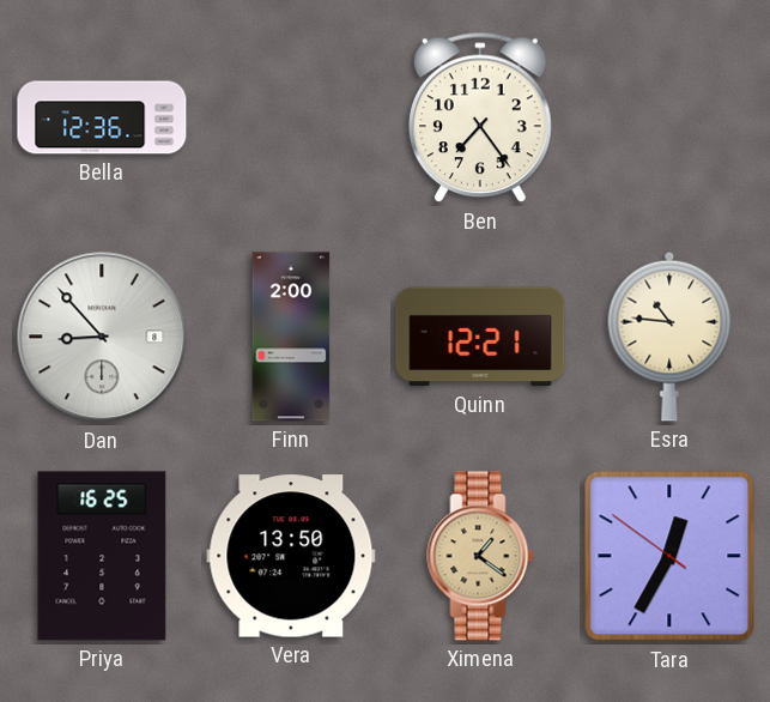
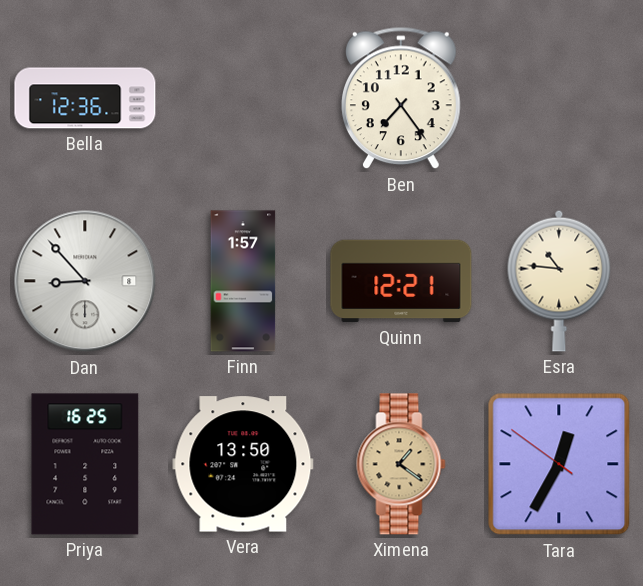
Finn: 2:00 -> 1:57
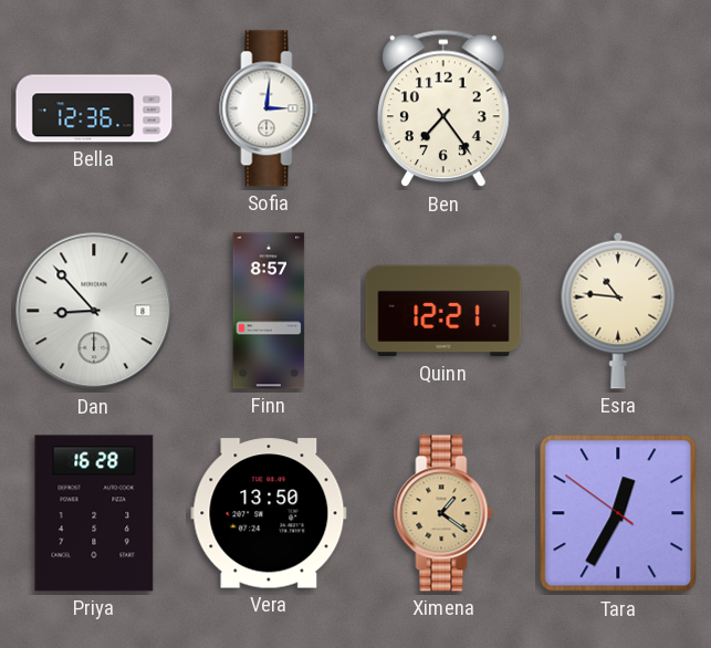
Sofia: none -> 3:01
Finn: 1:57 -> 8:57
Priya: 16:25 -> 16:28
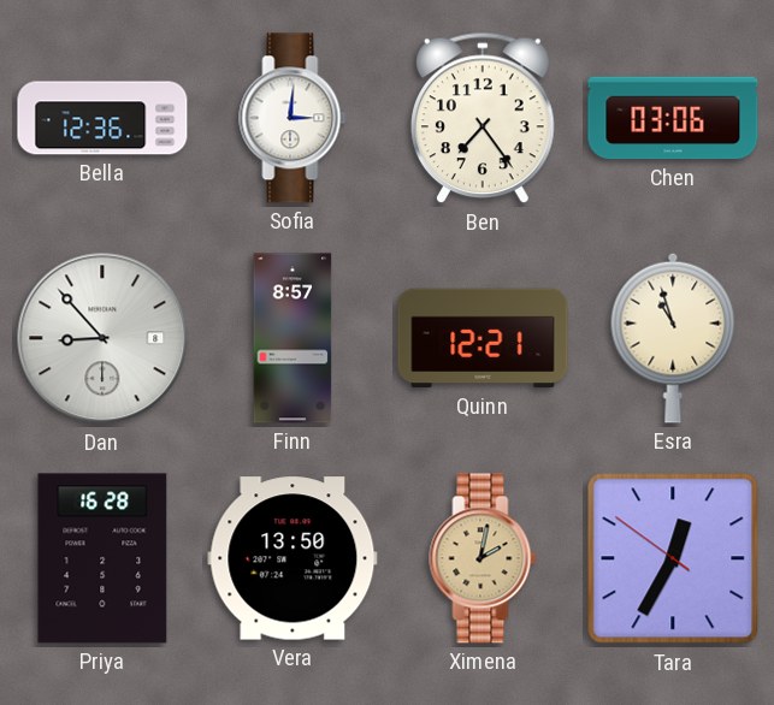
Chen: none -> 03:06
Esra: 10:46 -> 10:57
Ximena: 1:21 -> 2:02
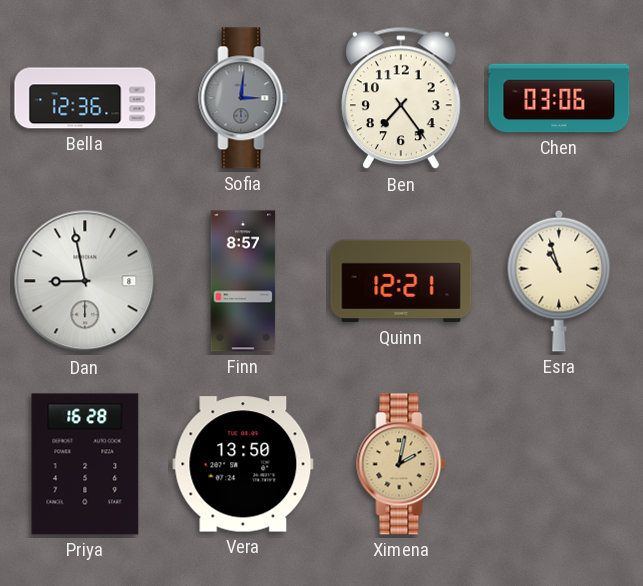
Sofia dial: white -> grey
Dan: 8:53 -> 8:58
Tara: 12:34 -> none
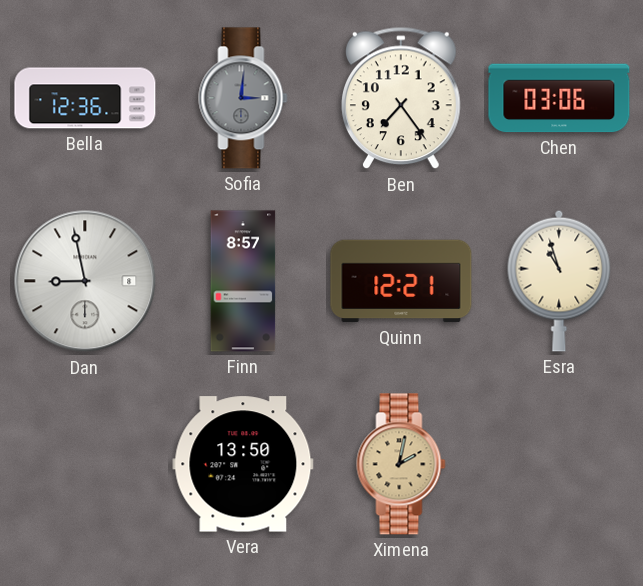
Priya: 16:28 -> none
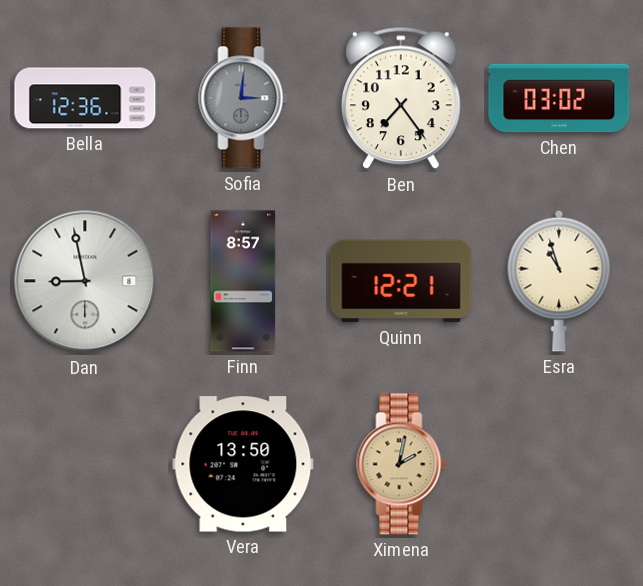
Chen: 03:06 -> 03:02
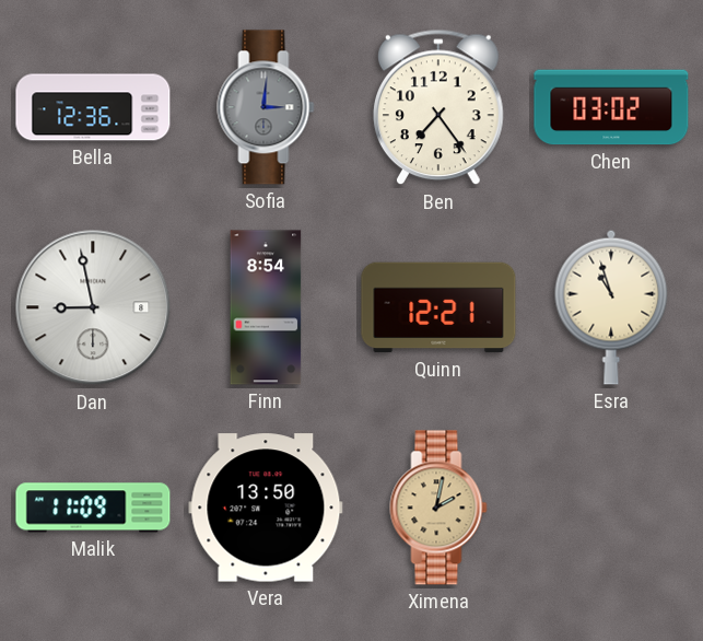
Finn: 8:57 -> 8:54
Malik: none -> 11:09
